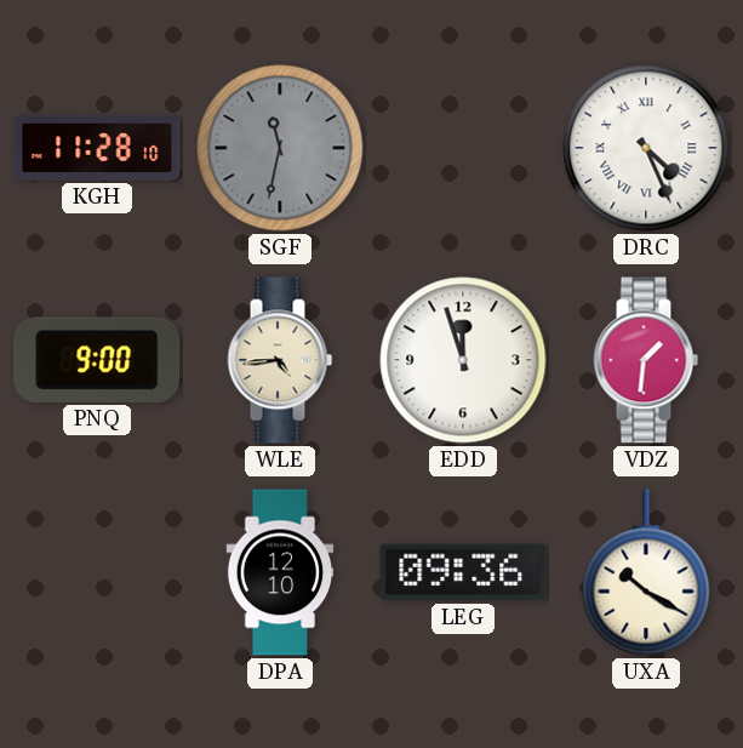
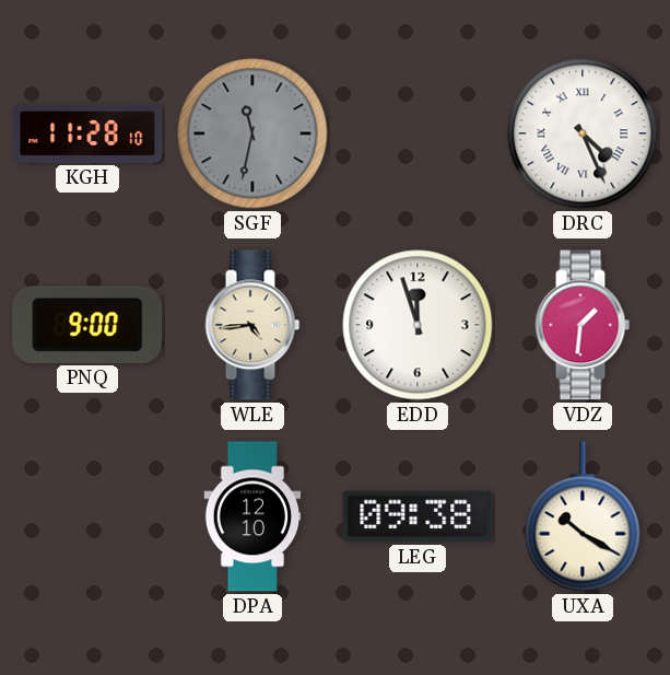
LEG: 09:36 -> 09:38
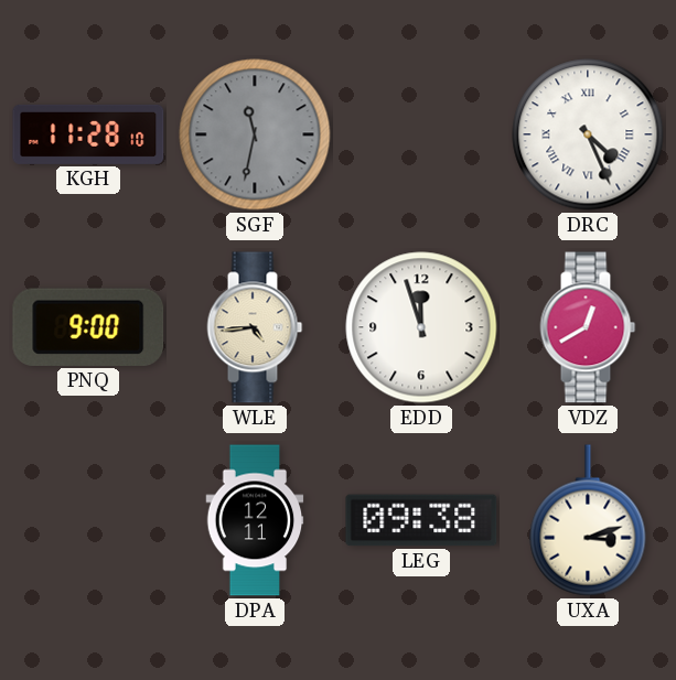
VDZ: 1:31 -> 12:40
DPA: 12:10 -> 12:11
UXA: 10:20 -> 3:12
